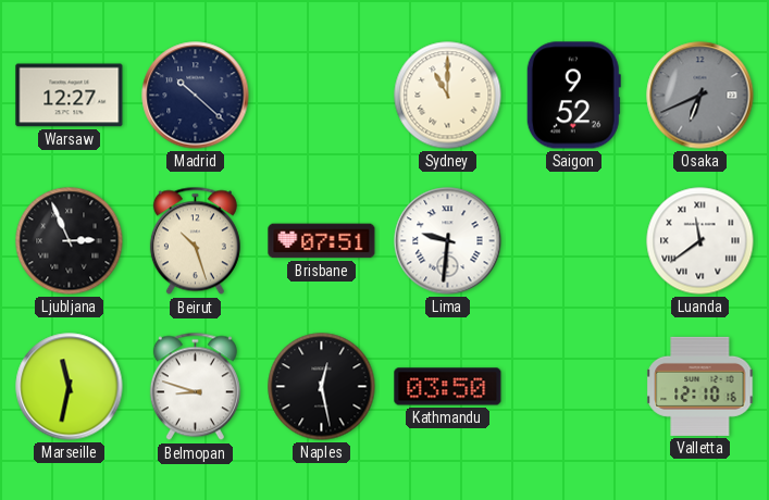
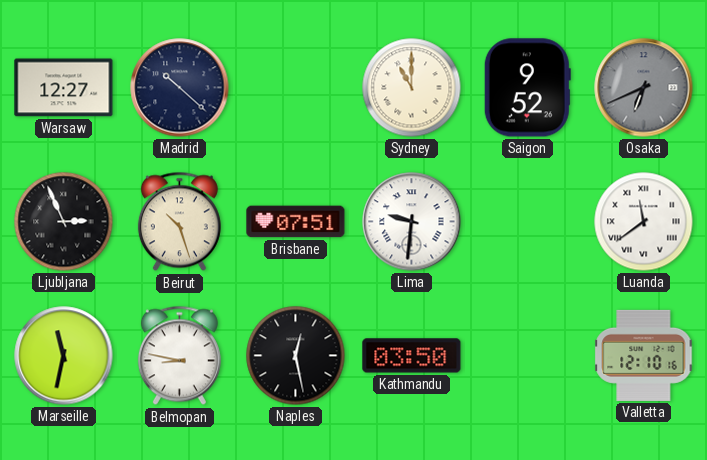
Belmopan: 8:48 -> 8:47
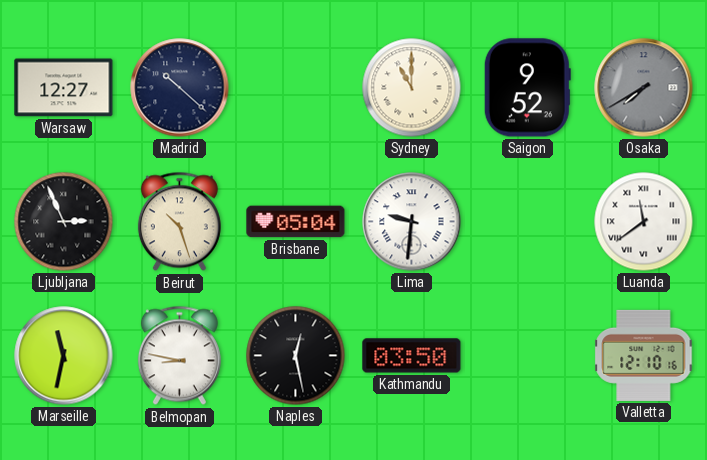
Osaka: 6:41 -> 7:40
Brisbane: 07:51 -> 05:04
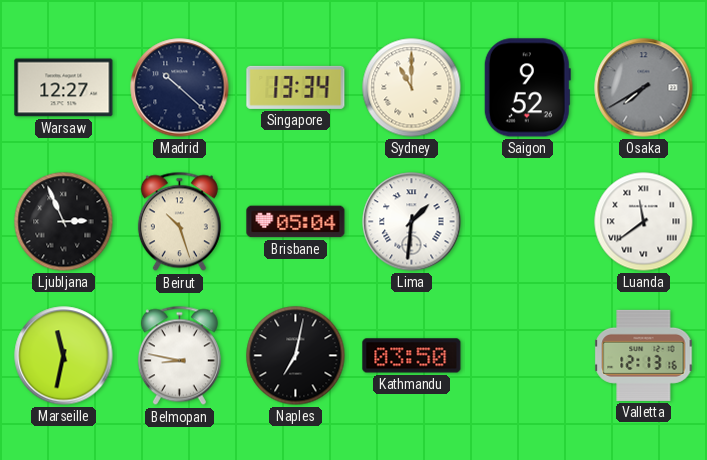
Singapore: none -> 13:34
Lima: 9:31 -> 1:31
Naples: 12:28 -> 7:02
Valletta: 12:10 -> 12:13
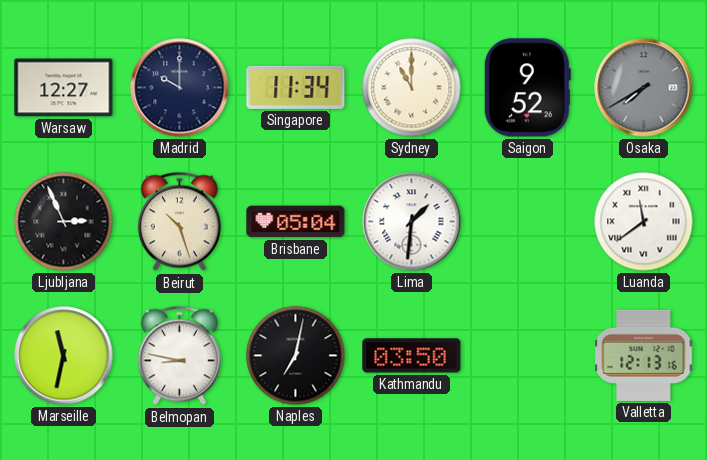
Madrid: 10:22 -> 10:00
Singapore: 13:34 -> 11:34
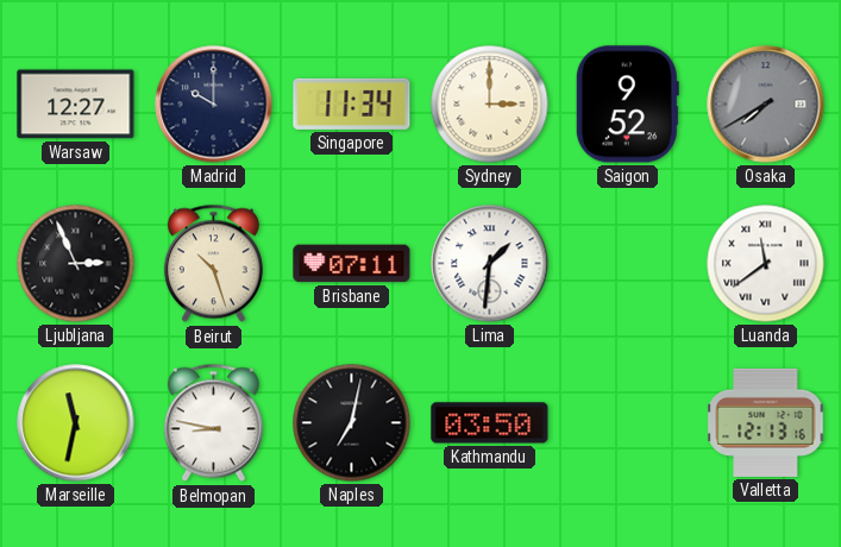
Sydney: 11:00 -> 3:00
Brisbane: 05:04 -> 07:11
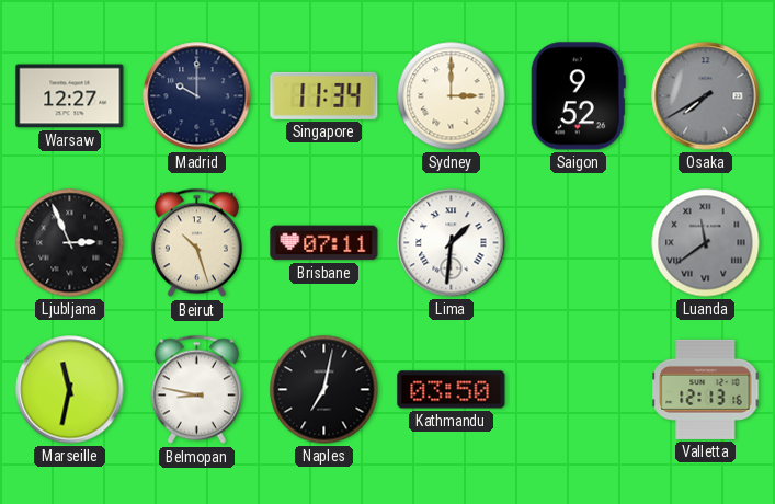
Luanda dial: white -> grey
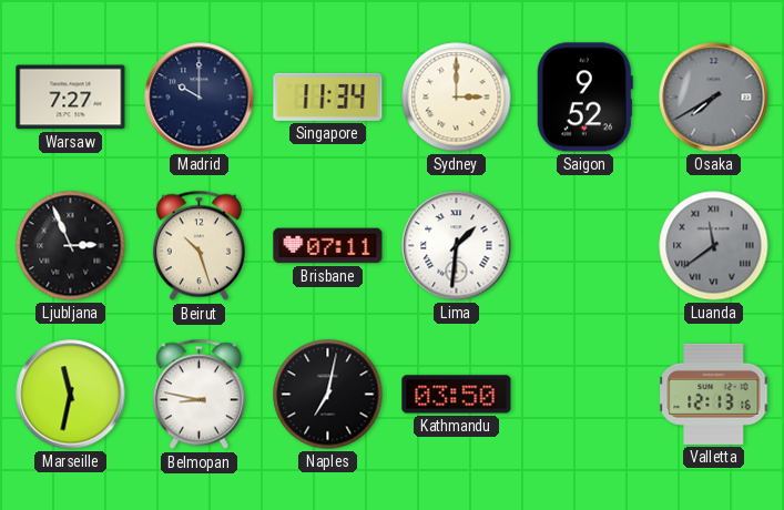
Warsaw: 12:27 -> 7:27
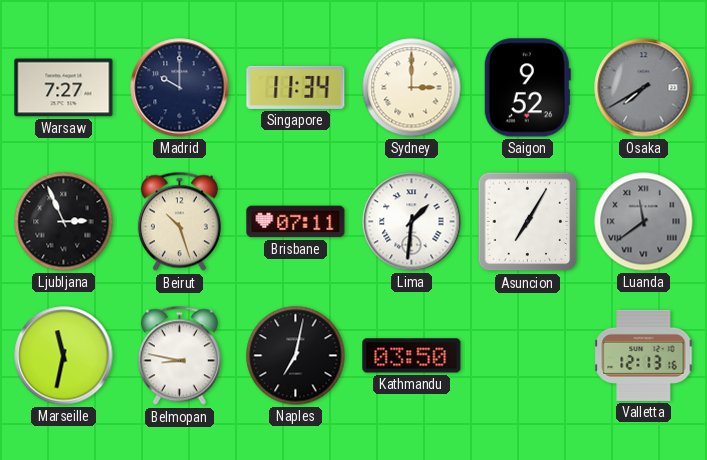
Asuncion: none -> 7:05
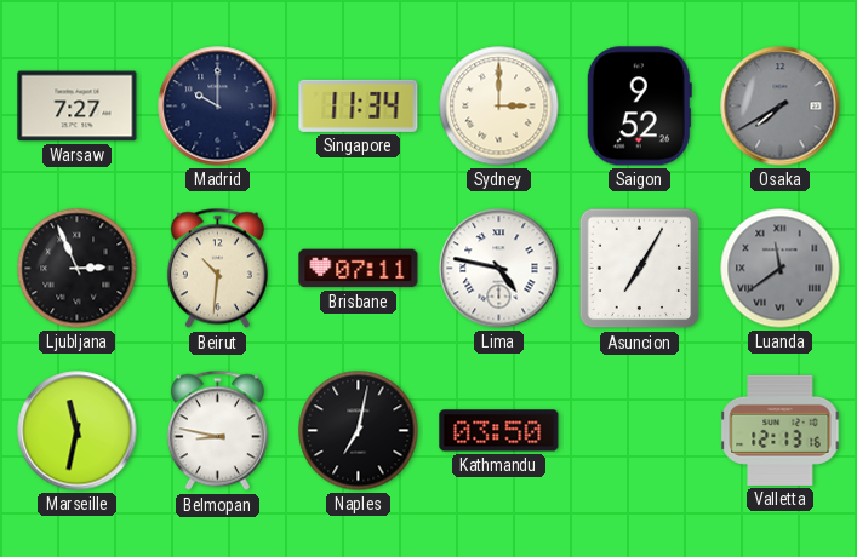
Beirut: 10:27 -> 10:31
Lima: 1:31 -> 4:47
